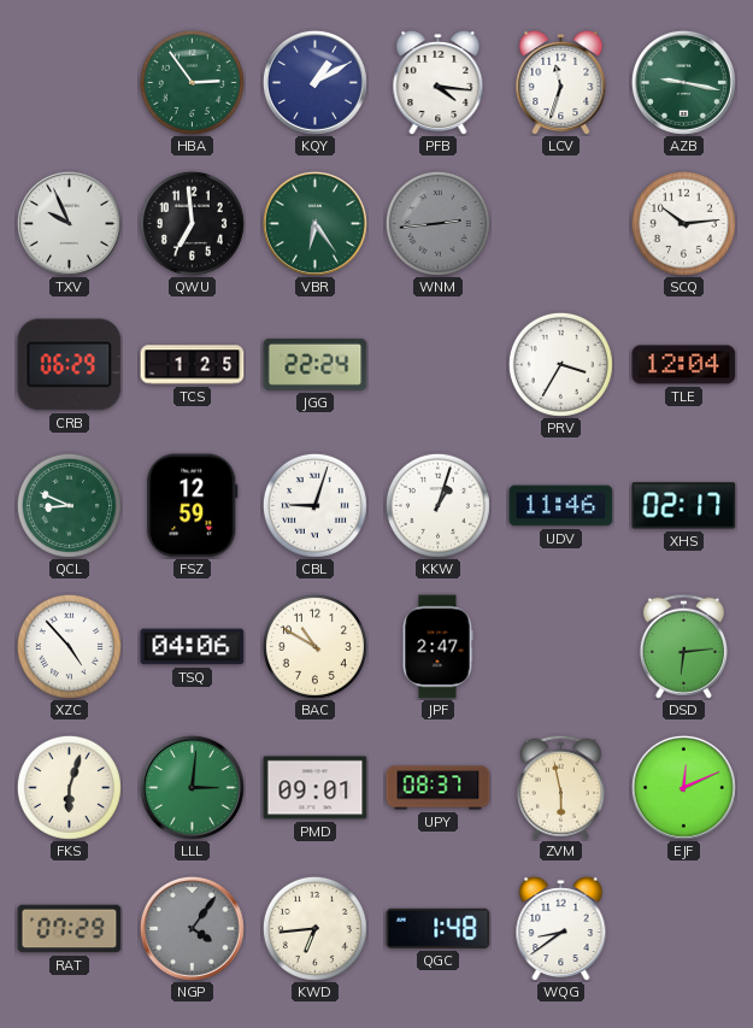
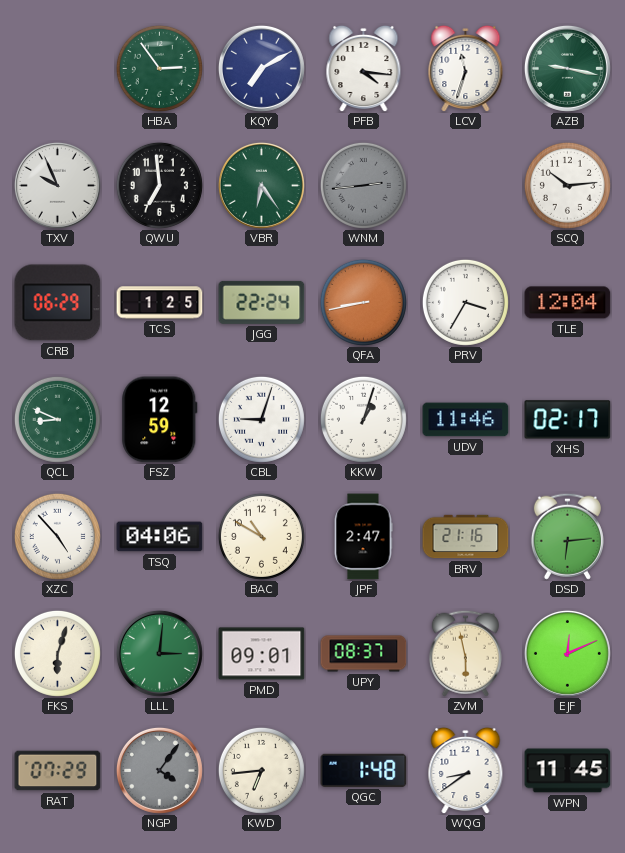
KQY: 1:10 -> 7:10
QFA: none -> 8:43
BRV: none -> 21:16
WPN: none -> 11:45
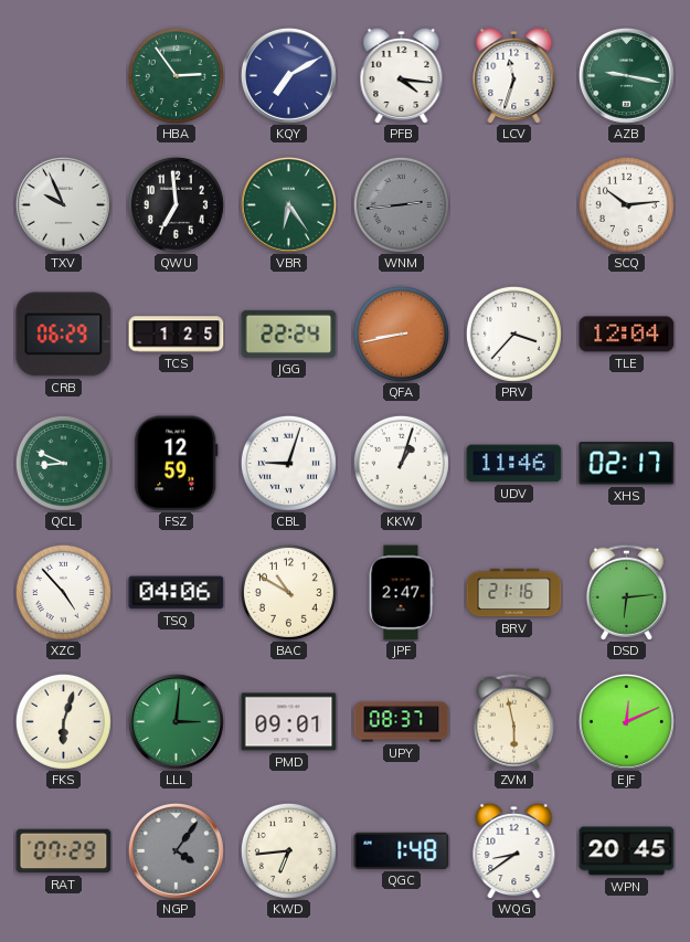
PRV: 3:35 -> 3:37
WPN: 11:45 -> 20:45
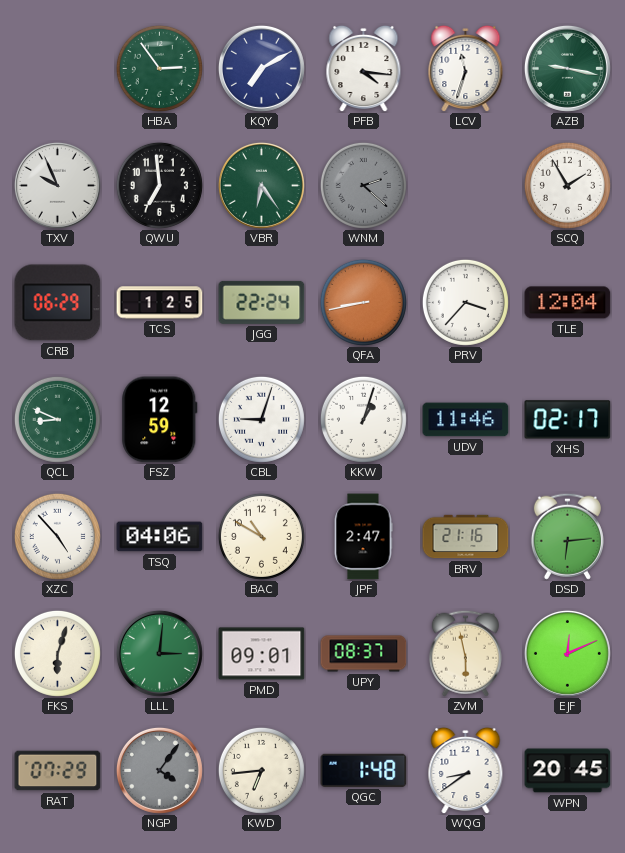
WNM: 2:44 -> 2:22
SCQ: 10:14 -> 1:55
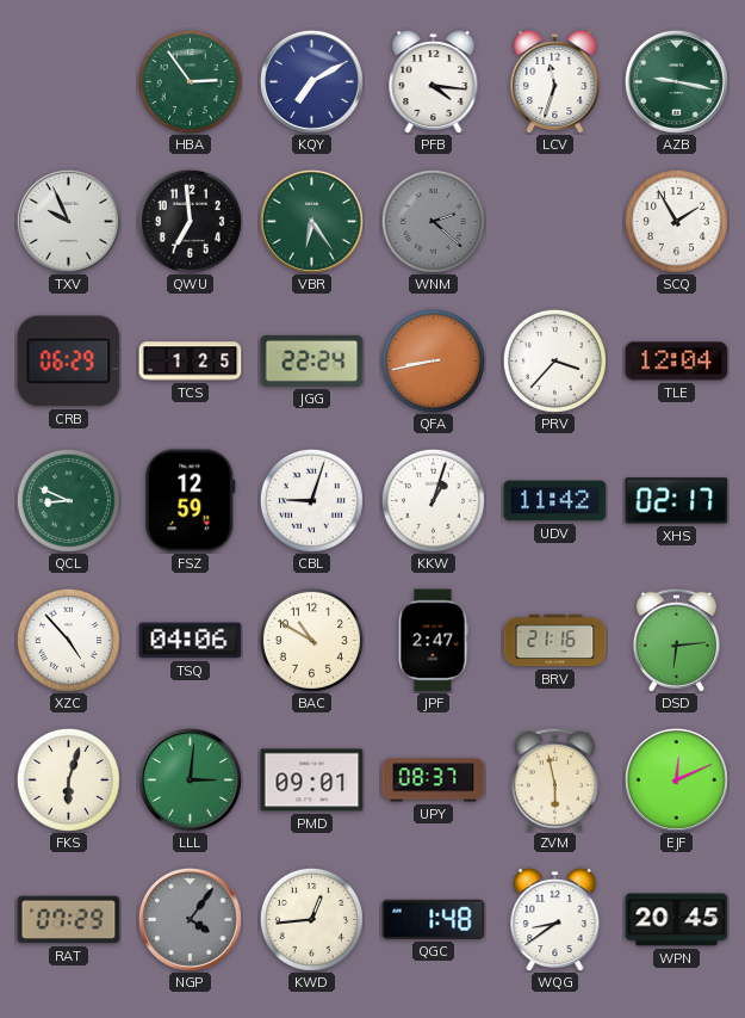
UDV: 11:46 -> 11:42
KWD: 6:44 -> 12:44
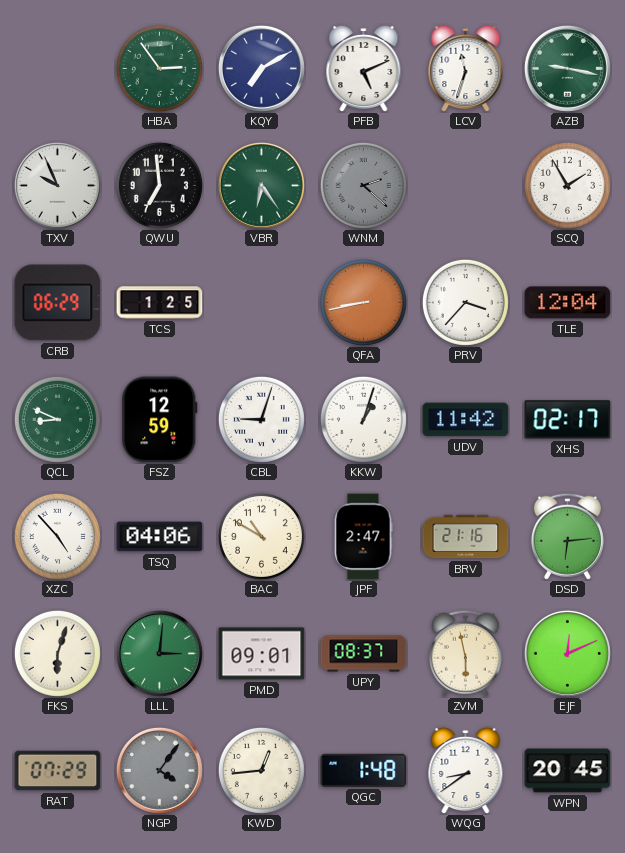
PFB: 4:16 -> 5:11
JGG: 22:24 -> none
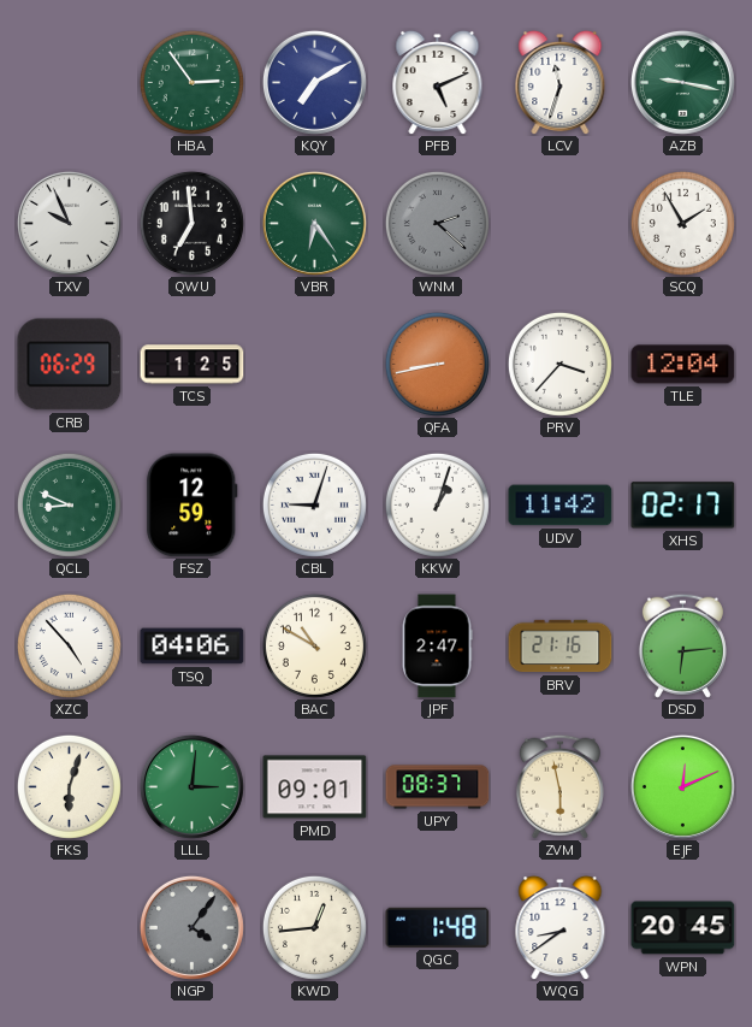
RAT: 07:29 -> none
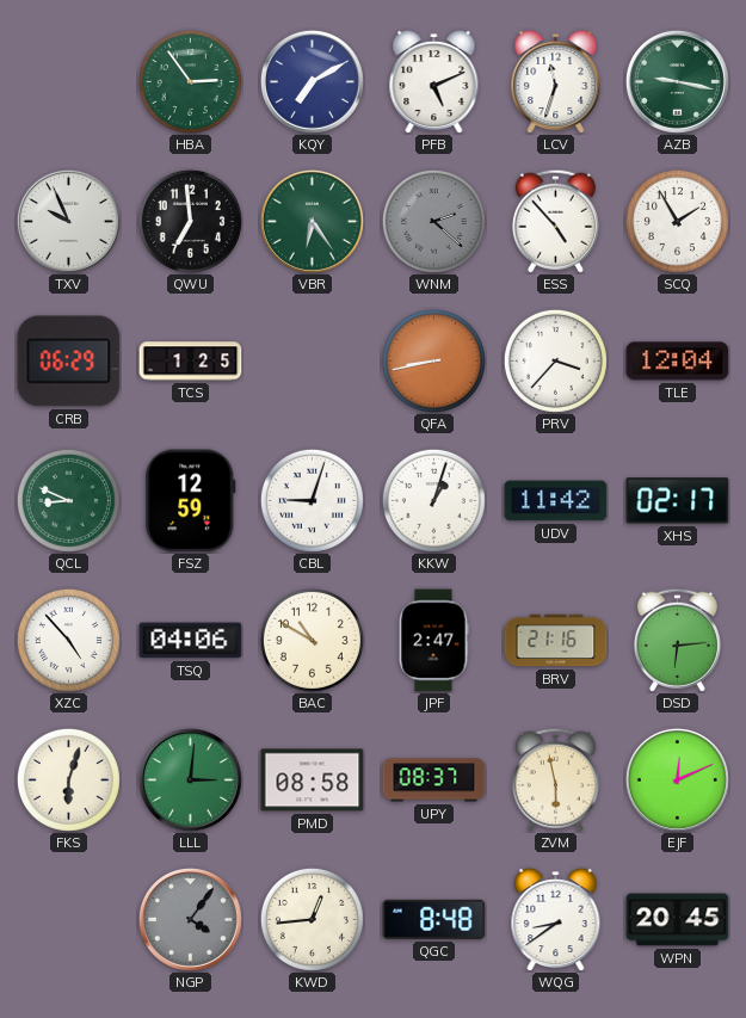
ESS: none -> 4:53
PMD: 09:01 -> 08:58
QGC: 1:48 -> 8:48
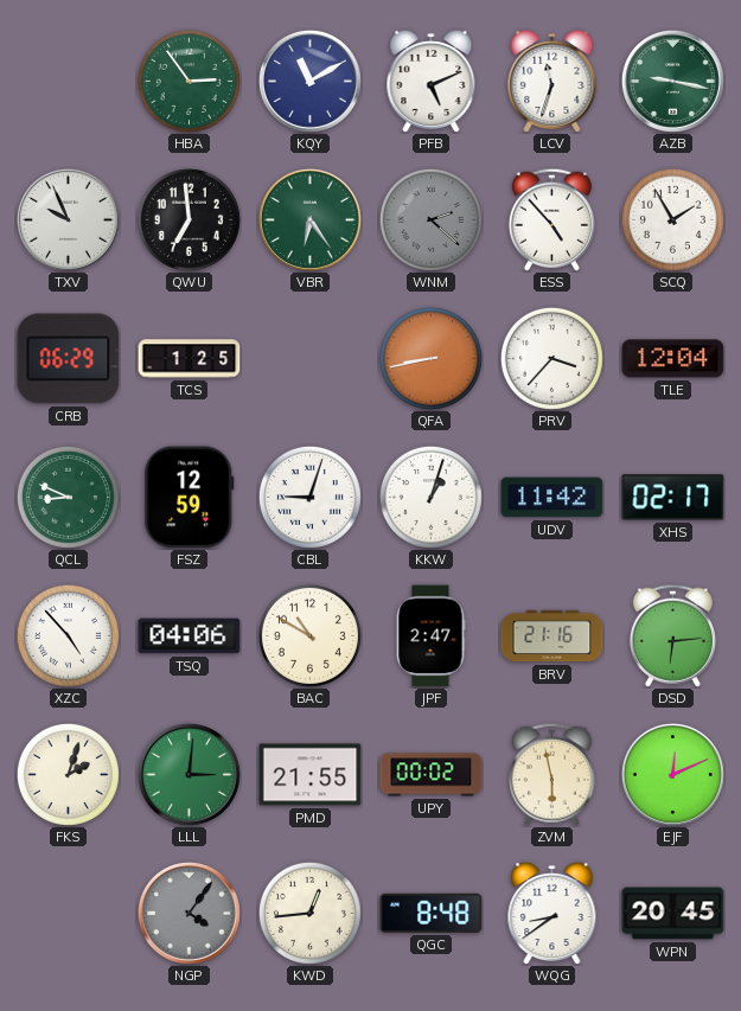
KQY: 7:10 -> 11:10
FKS: 6:03 -> 2:03
PMD: 08:58 -> 21:55
UPY: 08:37 -> 00:02
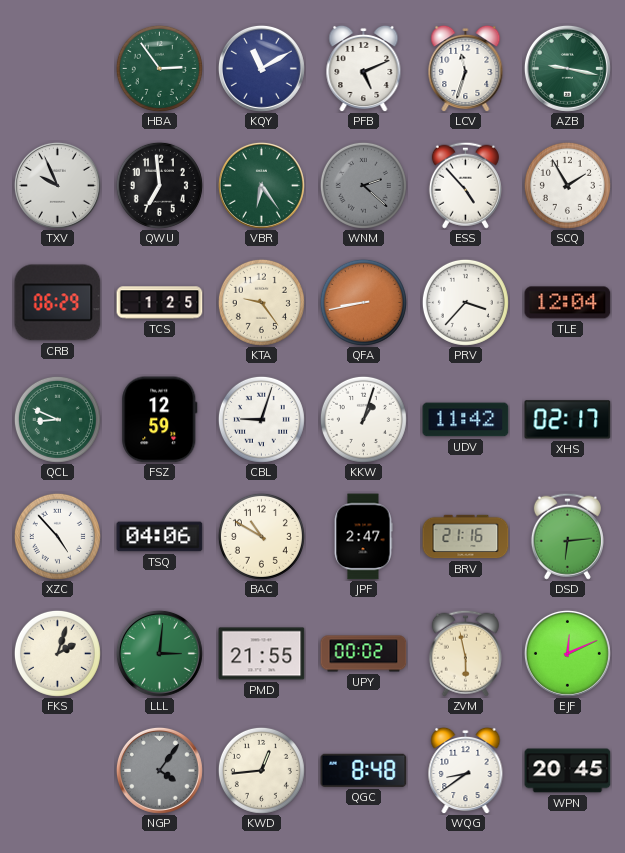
KTA: none -> 9:24
